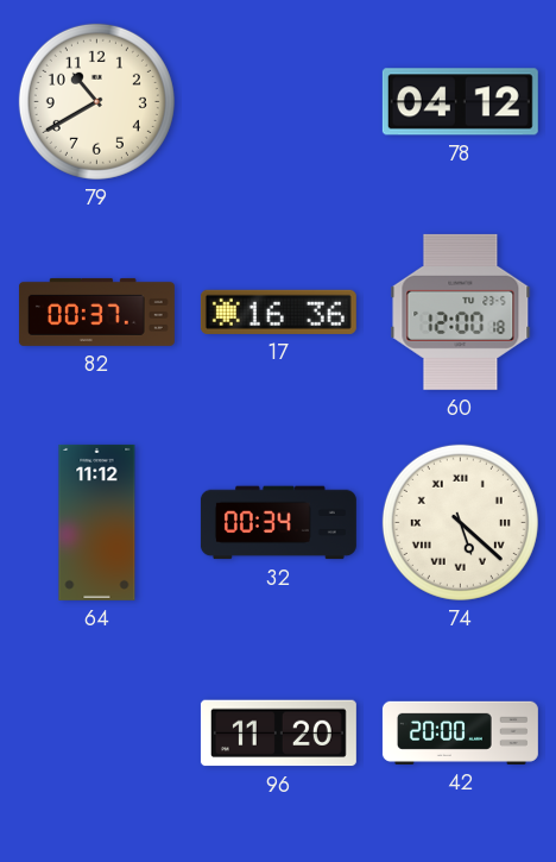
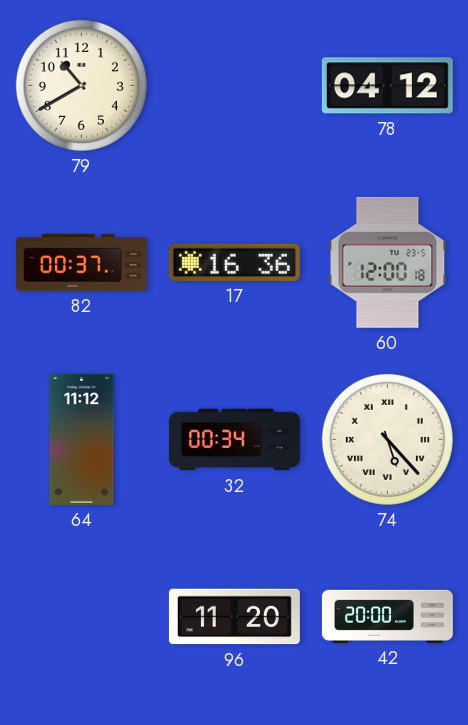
74: 5:22 -> 5:23
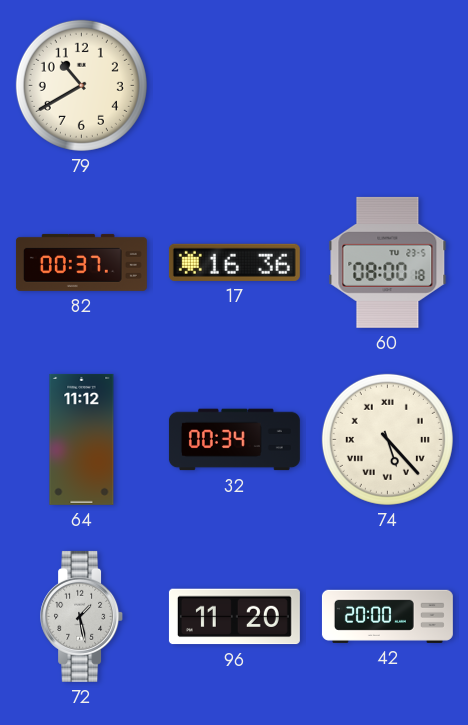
78: 04:12 -> none
60: 12:00 -> 08:00
72: none -> 1:28
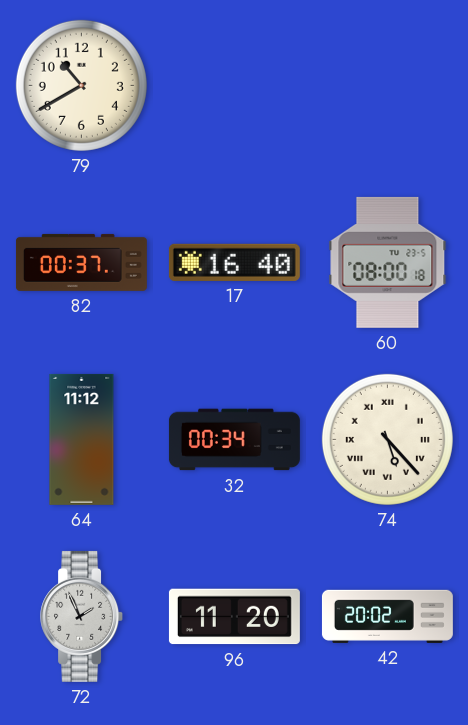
17: 16:36 -> 16:40
72: 1:28 -> 1:56
42: 20:00 -> 20:02
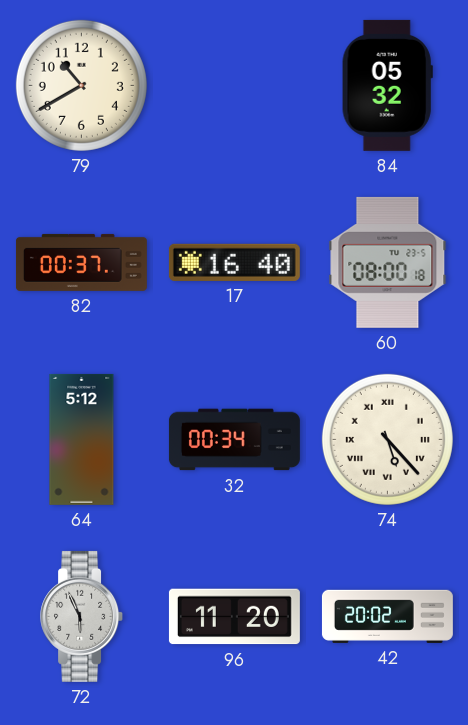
84: none -> 05:32
64: 11:12 -> 5:12
72: 1:56 -> 5:56
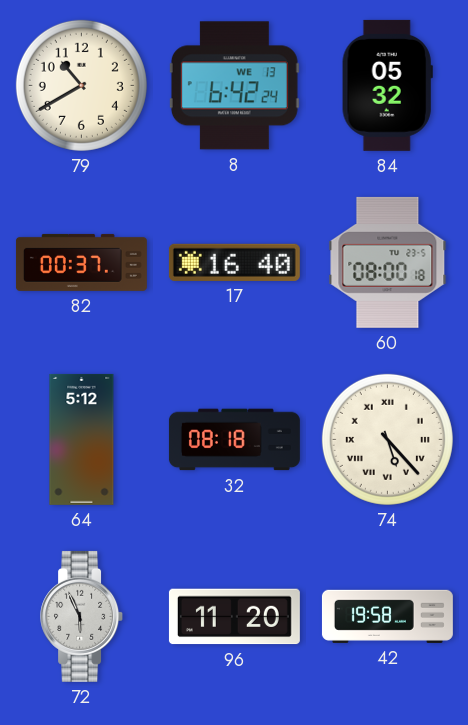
8: none -> 6:42
32: 00:34 -> 08:18
42: 20:02 -> 19:58
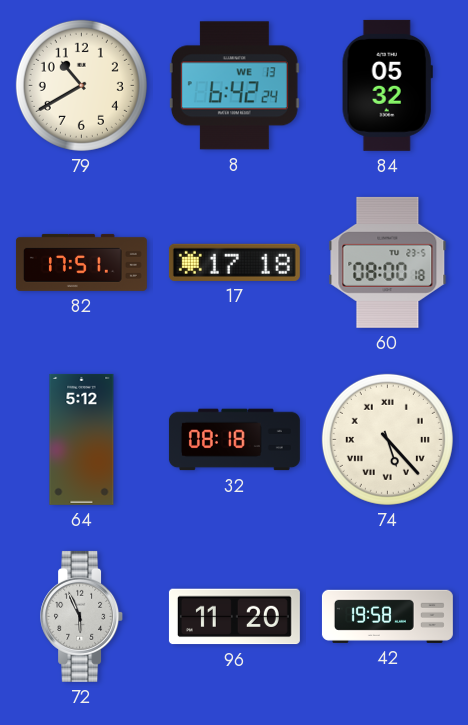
82: 00:37 -> 17:51
17: 16:40 -> 17:18
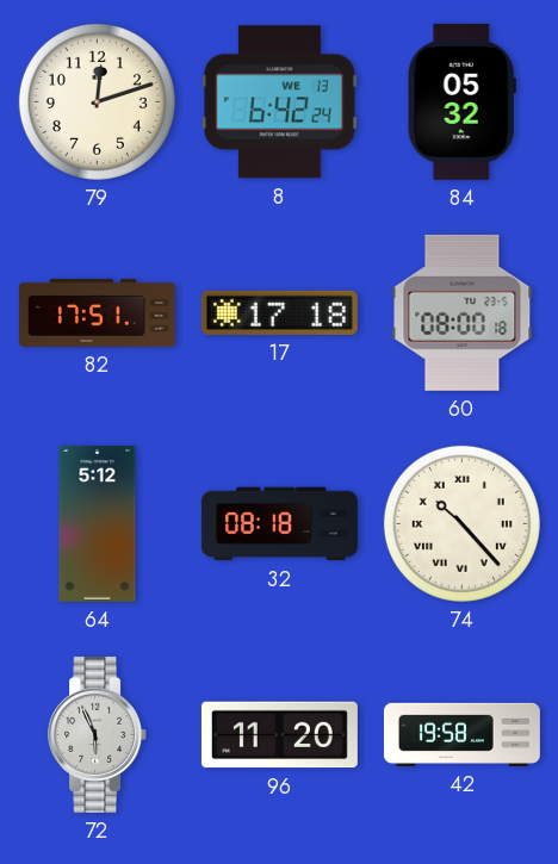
79: 10:40 -> 12:12
74: 5:23 -> 10:23
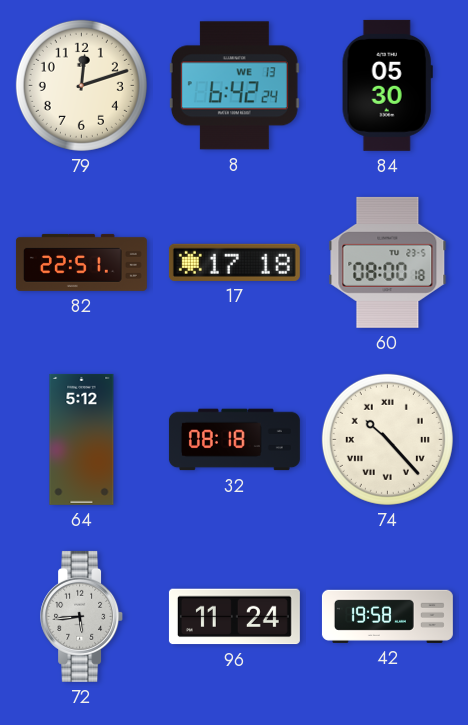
84: 05:32 -> 05:30
82: 17:51 -> 22:51
72: 5:56 -> 5:44
96: 11:20 -> 11:24
